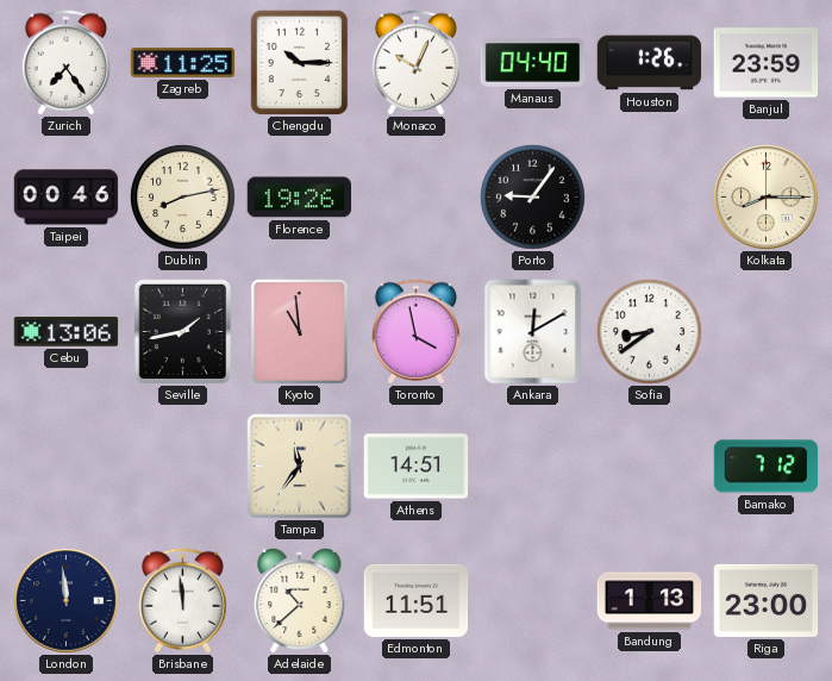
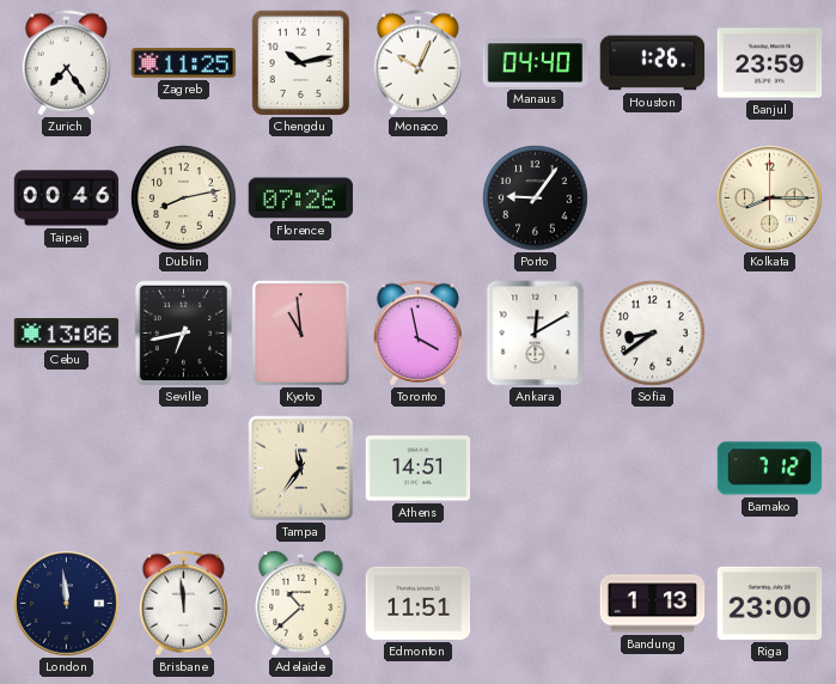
Chengdu: 10:15 -> 10:13
Florence: 19:26 -> 07:26
Seville: 1:43 -> 6:43
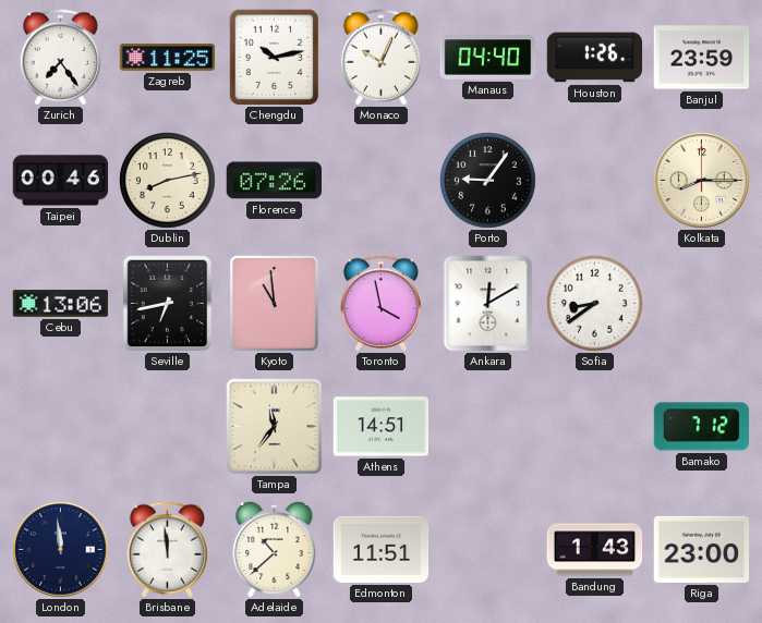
Bandung: 1:13 -> 1:43
